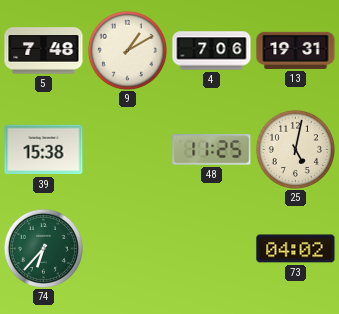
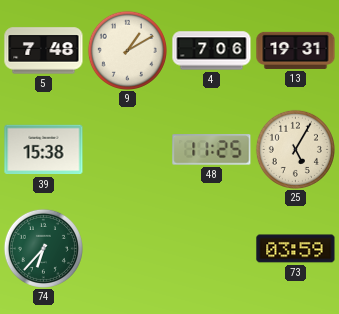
25: 5:02 -> 5:05
73: 04:02 -> 03:59
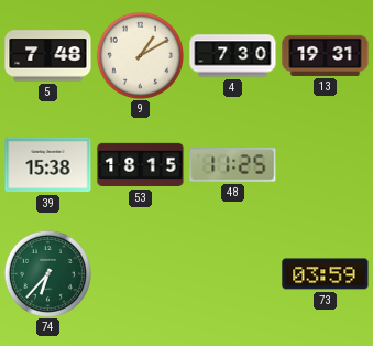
4: 7:06 -> 7:30
53: none -> 18:15
25: 5:05 -> none
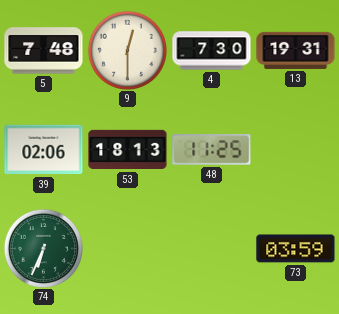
9: 1:10 -> 12:30
39: 15:38 -> 02:06
53: 18:15 -> 18:13
74: 6:37 -> 6:34
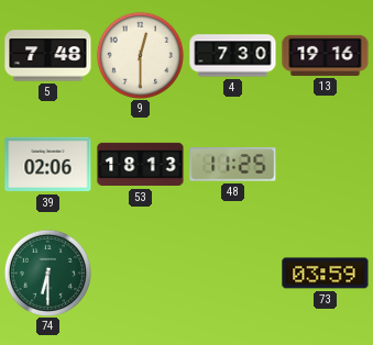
13: 19:31 -> 19:16
74: 6:34 -> 6:30
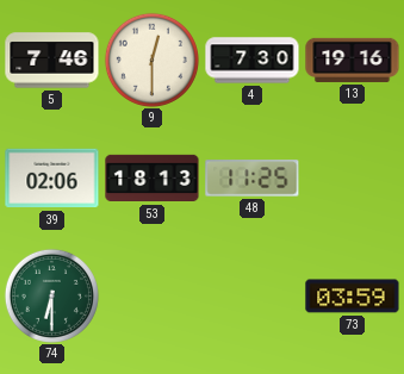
5: 7:48 -> 7:46
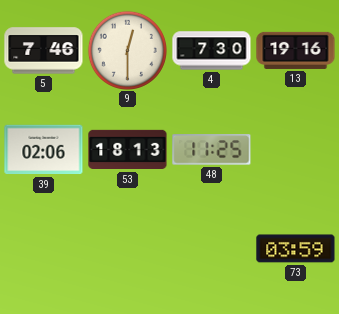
74: 6:30 -> none
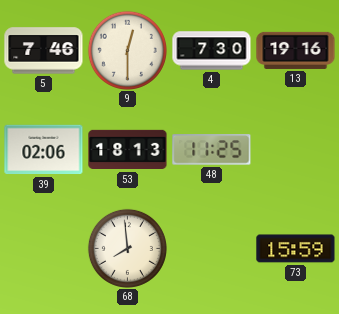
68: none -> 7:59
73: 03:59 -> 15:59
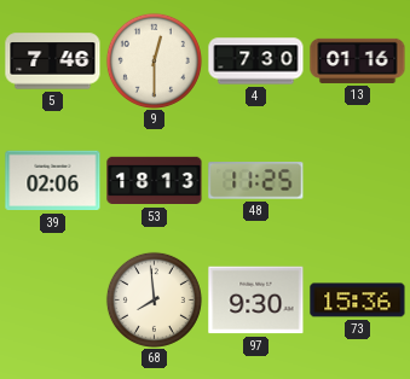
13: 19:16 -> 01:16
97: none -> 9:30
73: 15:59 -> 15:36
